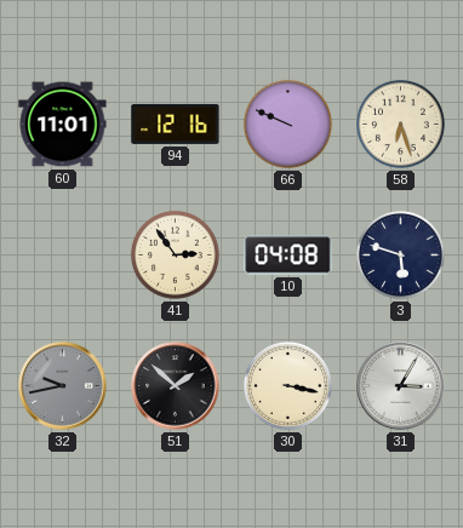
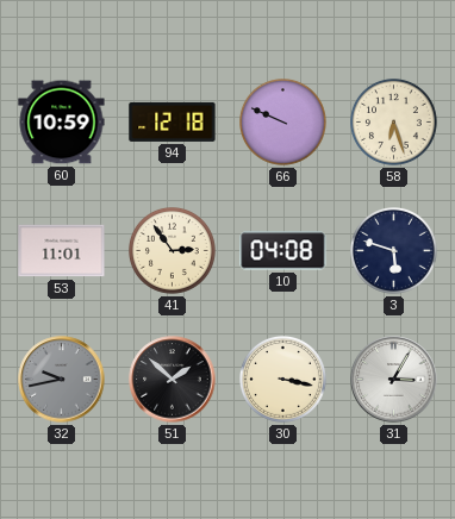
60: 11:01 -> 10:59
94: 12:16 -> 12:18
53: none -> 11:01
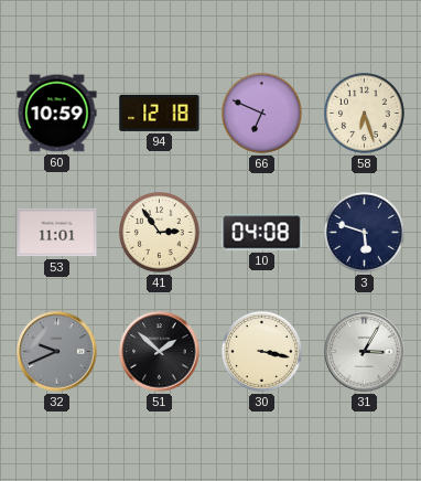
66: 9:49 -> 6:49
32: 9:43 -> 9:41
